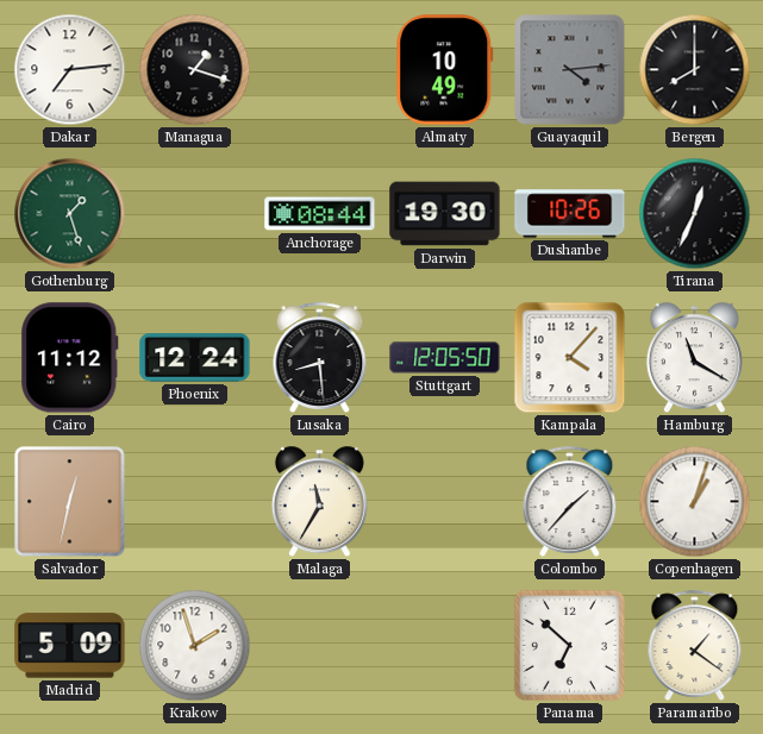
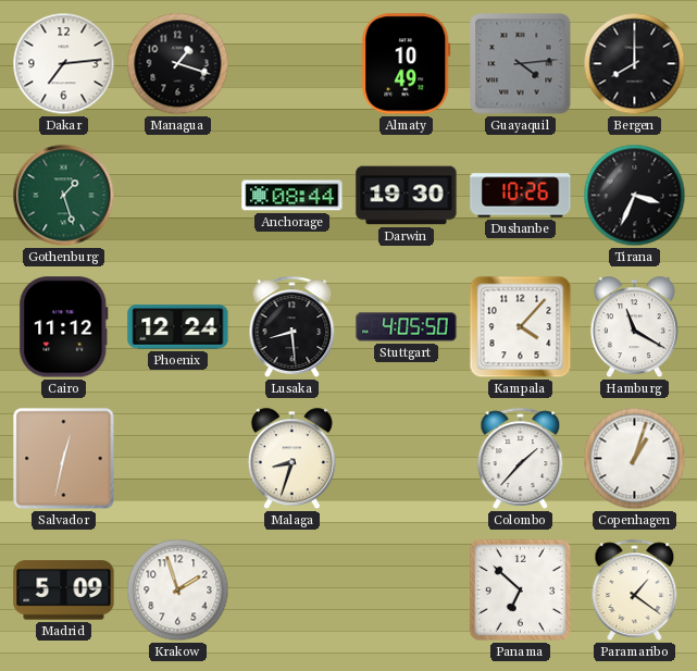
Tirana: 12:34 -> 3:34
Stuttgart: 12:05 -> 4:05
Malaga: 11:35 -> 8:33
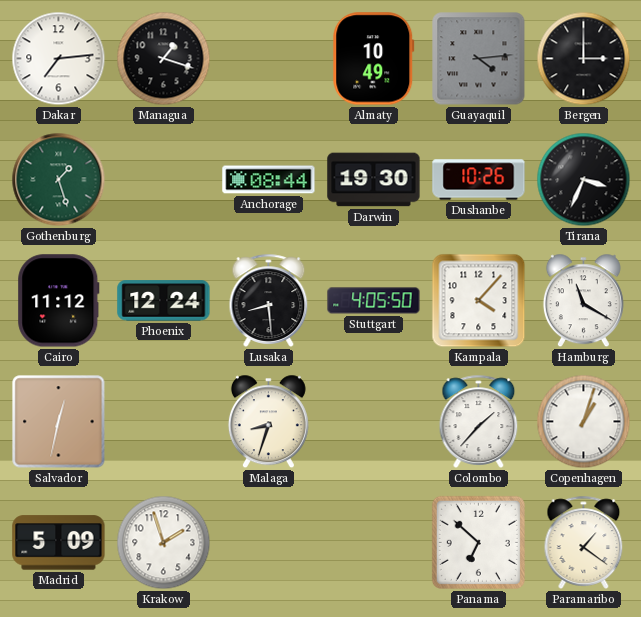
Bergen: 8:00 -> 3:00
